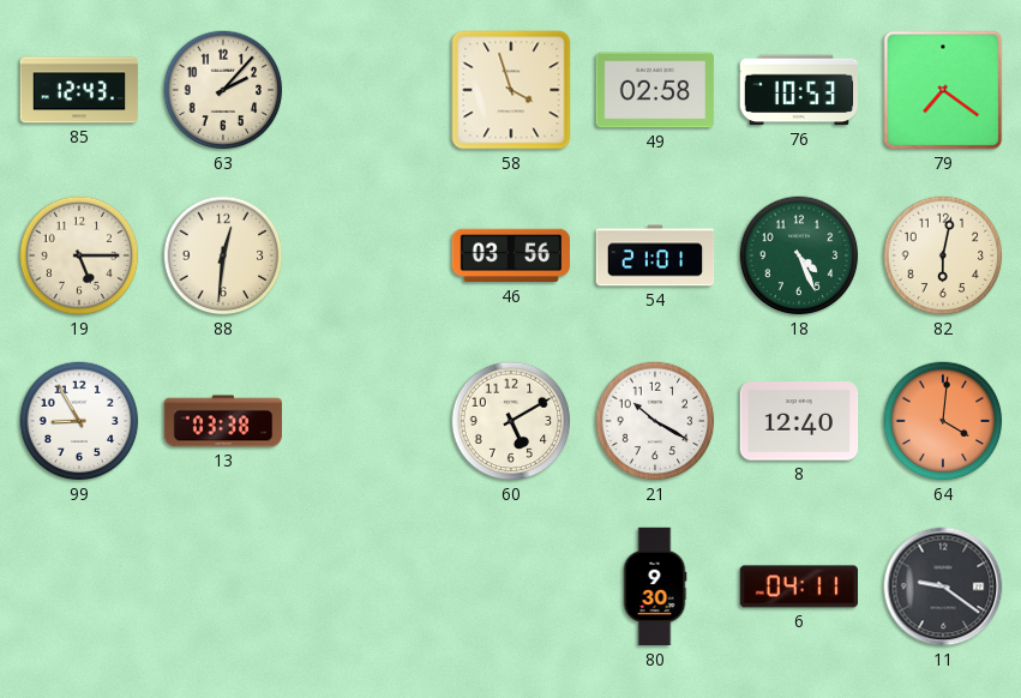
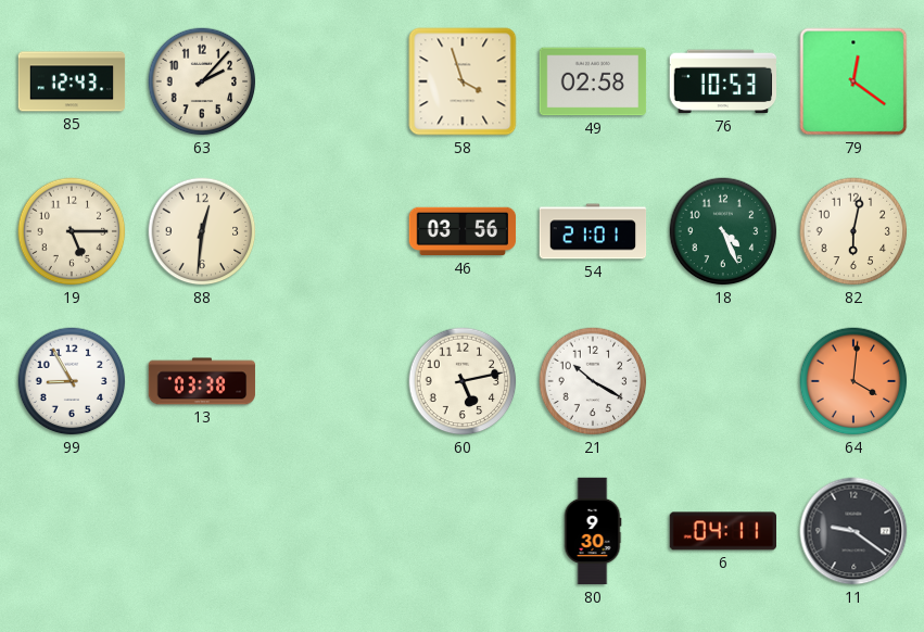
79: 7:21 -> 12:21
60: 5:10 -> 5:13
8: 12:40 -> none
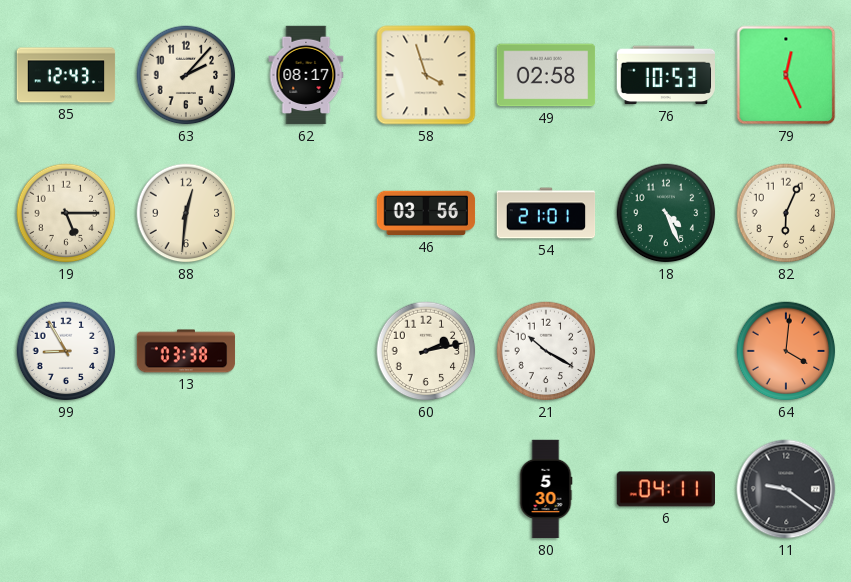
62: none -> 08:17
79: 12:21 -> 12:26
82: 6:02 -> 6:04
60: 5:13 -> 2:13
80: 9:30 -> 5:30
